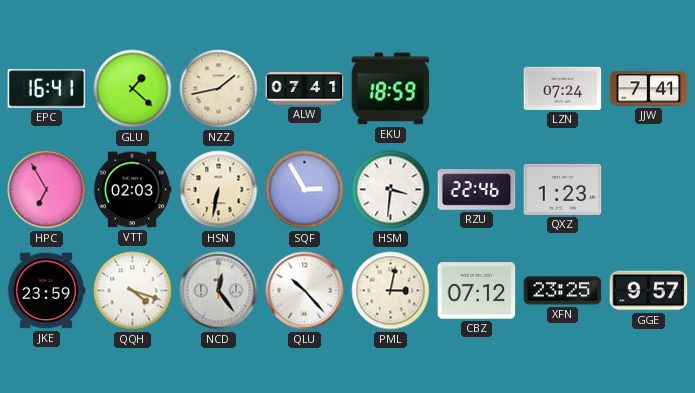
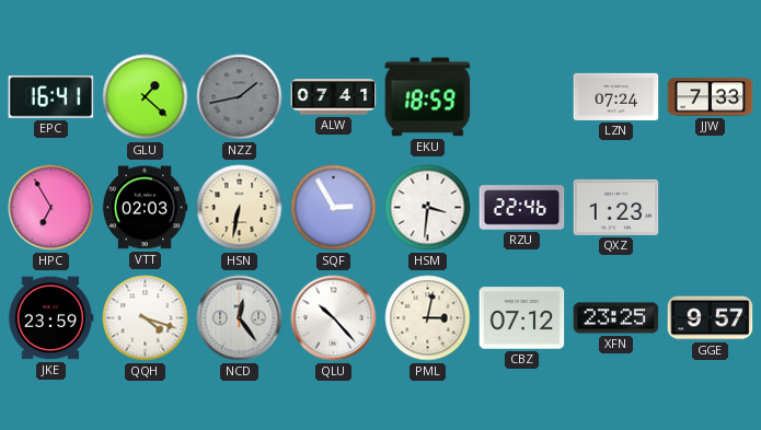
NZZ dial: cream -> grey
JJW: 7:41 -> 7:33
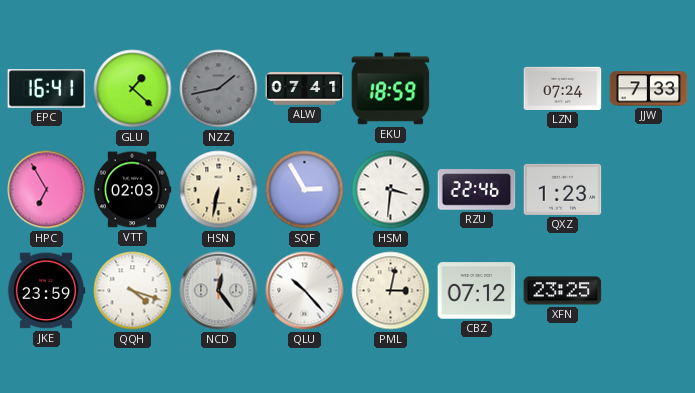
GGE: 9:57 -> none
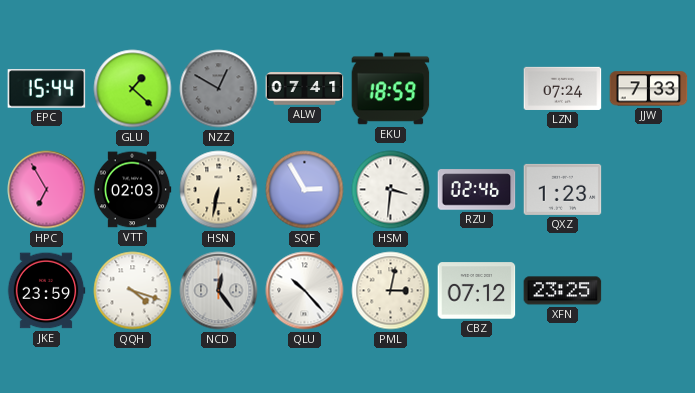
EPC: 16:41 -> 15:44
NZZ: 1:43 -> 12:50
RZU: 22:46 -> 02:46
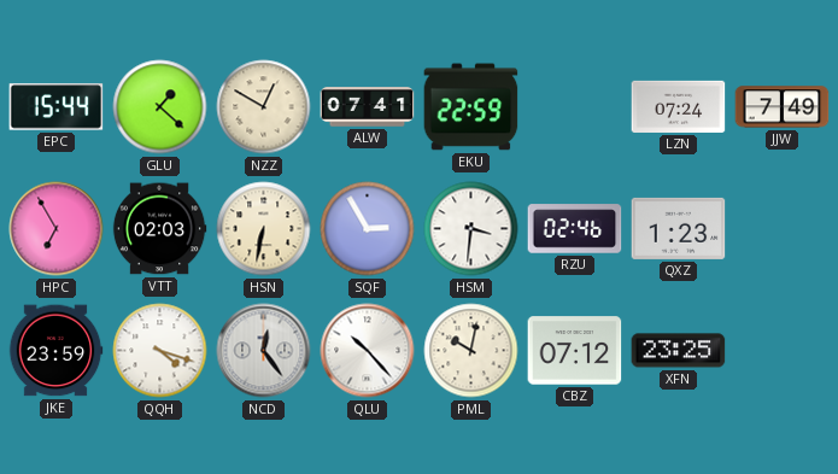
NZZ dial: grey -> cream
EKU: 18:59 -> 22:59
JJW: 7:33 -> 7:49
PML: 3:02 -> 10:02
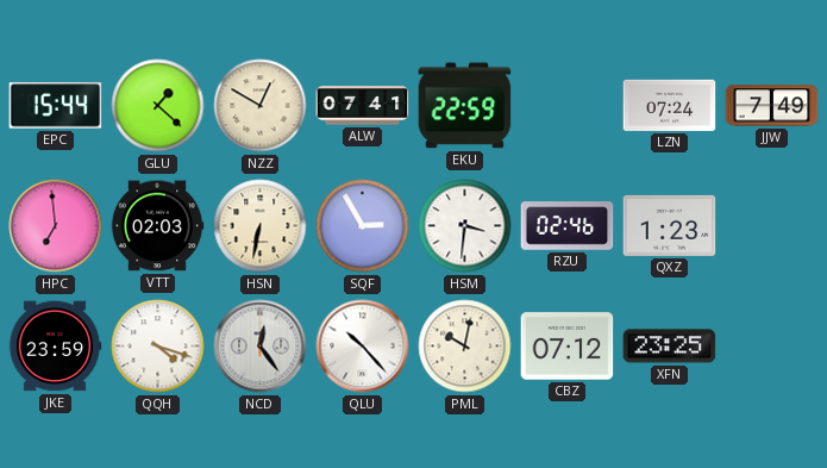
HPC: 6:55 -> 6:59
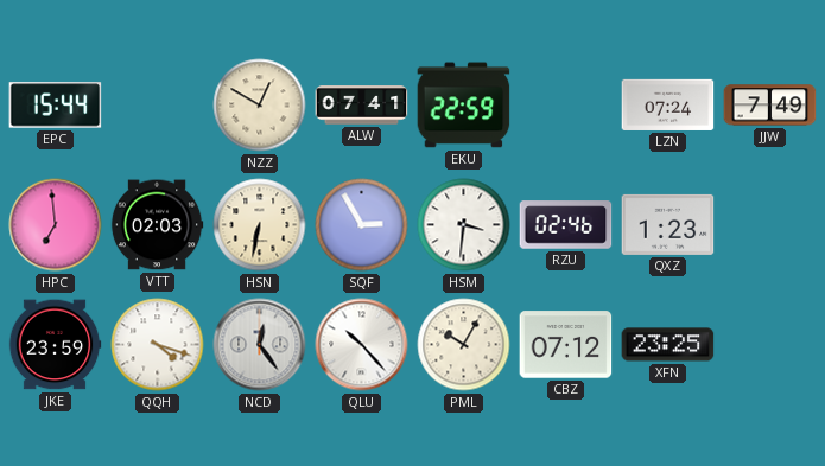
GLU: 1:22 -> none
PML: 10:02 -> 10:05
